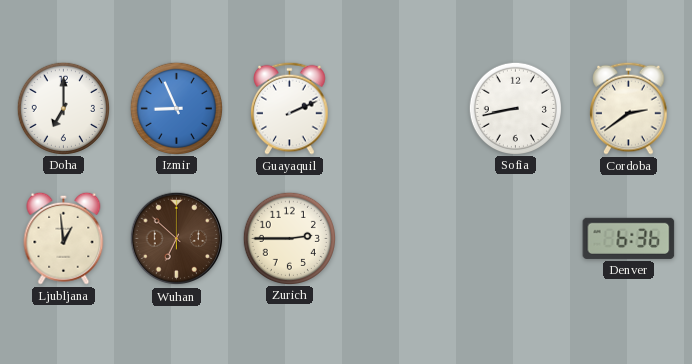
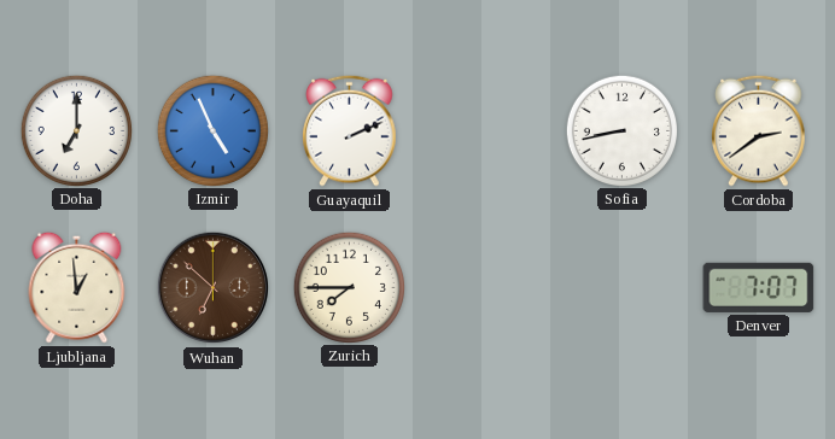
Izmir: 8:56 -> 4:56
Zurich: 2:45 -> 7:45
Denver: 6:36 -> 7:07
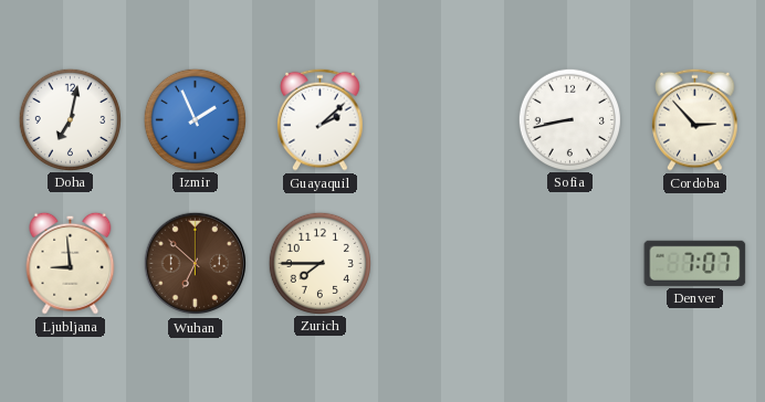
Doha: 7:00 -> 7:02
Izmir: 4:56 -> 1:56
Guayaquil: 2:11 -> 2:08
Cordoba: 2:39 -> 2:53
Ljubljana: 12:59 -> 8:59
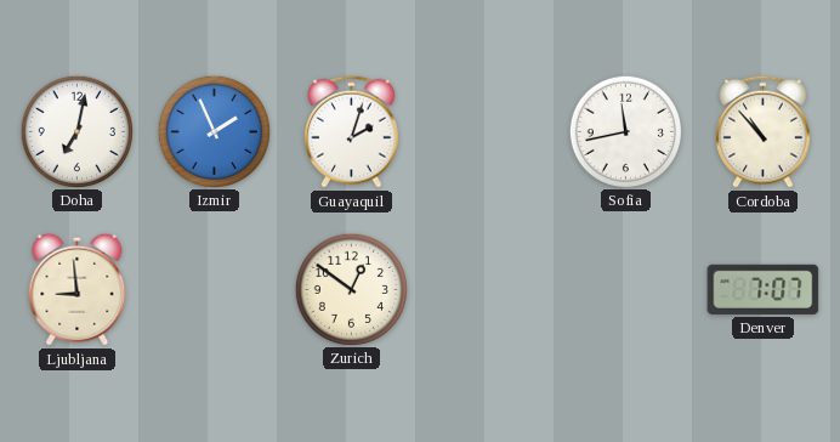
Guayaquil: 2:08 -> 2:03
Sofia: 8:43 -> 11:43
Cordoba: 2:53 -> 10:53
Wuhan: 6:52 -> none
Zurich: 7:45 -> 12:51
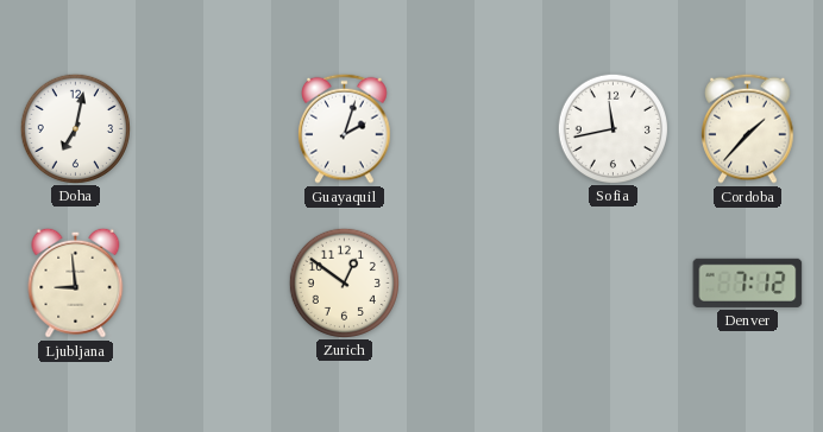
Izmir: 1:56 -> none
Cordoba: 10:53 -> 1:37
Denver: 7:07 -> 7:12
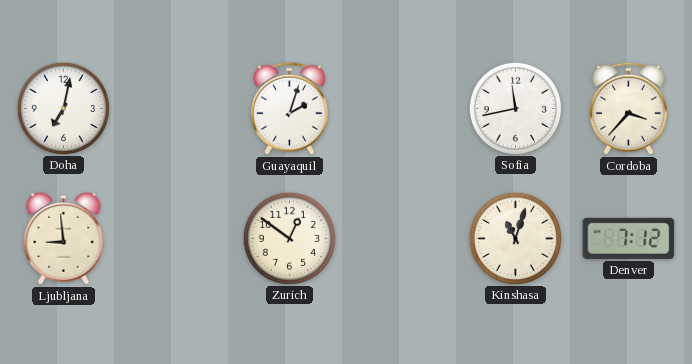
Cordoba: 1:37 -> 3:37
Kinshasa: none -> 11:03
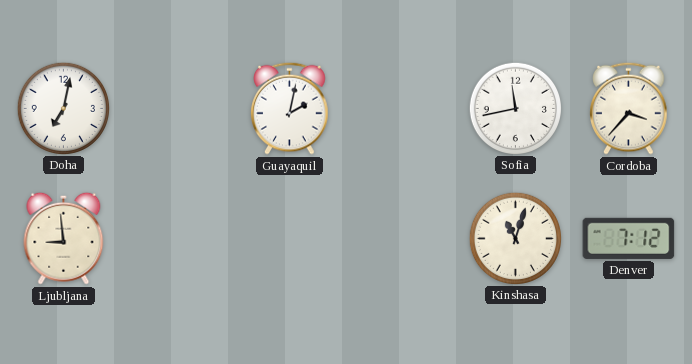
Guayaquil: 2:03 -> 2:02
Zurich: 12:51 -> none
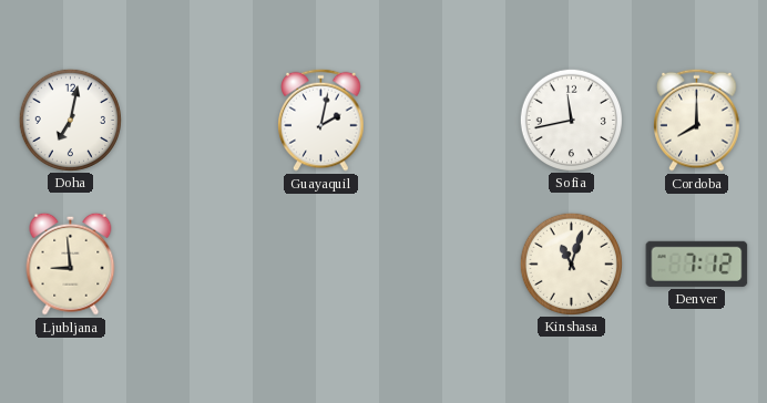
Cordoba: 3:37 -> 8:00
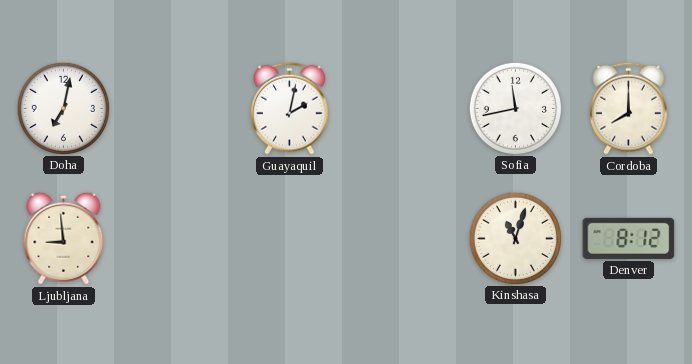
Denver: 7:12 -> 8:12
